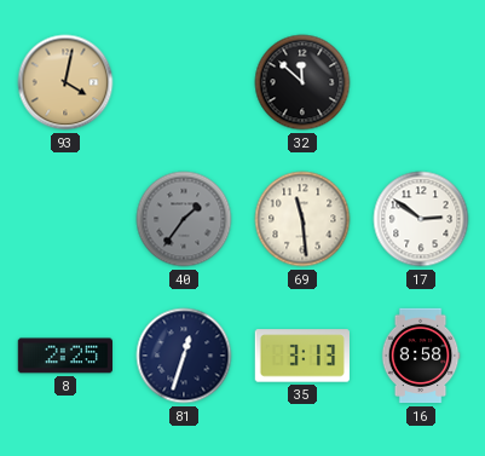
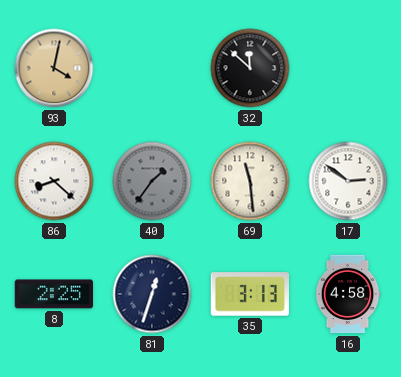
86: none -> 8:22
16: 8:58 -> 4:58
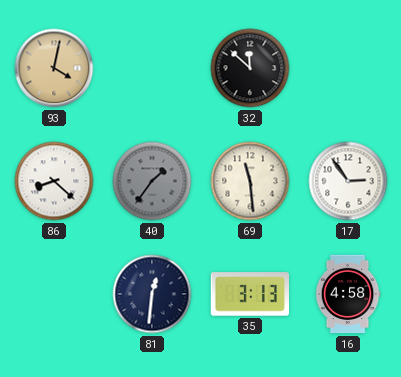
17: 2:51 -> 2:54
8: 2:25 -> none
81: 12:33 -> 12:31
